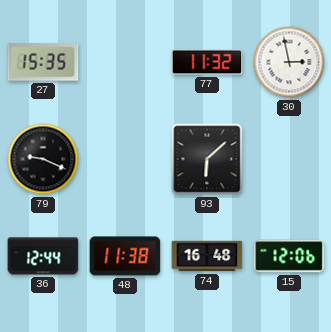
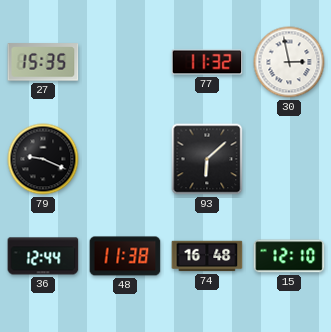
15: 12:06 -> 12:10
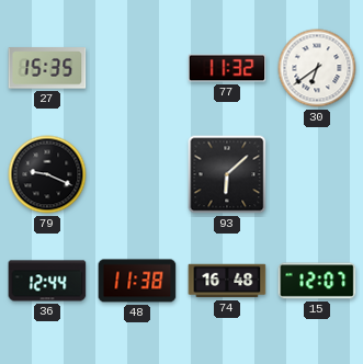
30: 2:58 -> 6:39
15: 12:10 -> 12:07
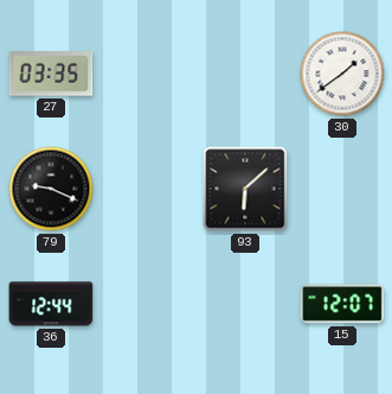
27: 15:35 -> 03:35
77: 11:32 -> none
30: 6:39 -> 1:39
48: 11:38 -> none
74: 16:48 -> none
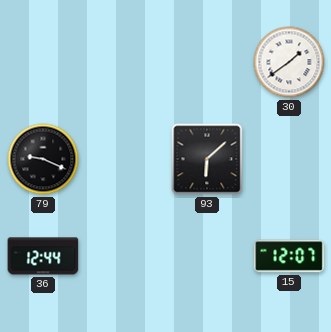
27: 03:35 -> none
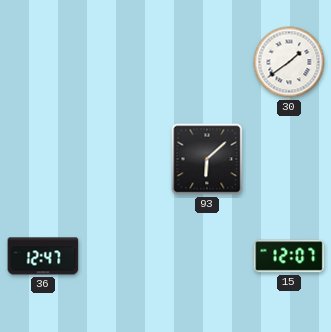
79: 9:19 -> none
36: 12:44 -> 12:47
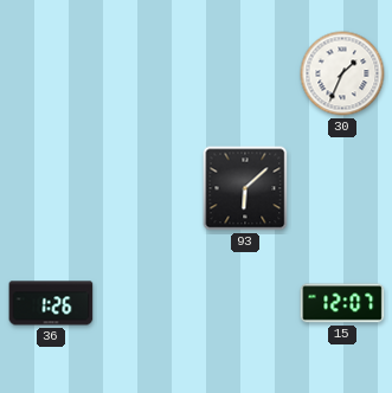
30: 1:39 -> 1:34
36: 12:47 -> 1:26
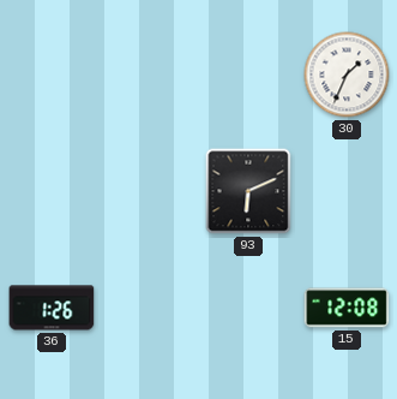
93: 6:08 -> 6:11
15: 12:07 -> 12:08
